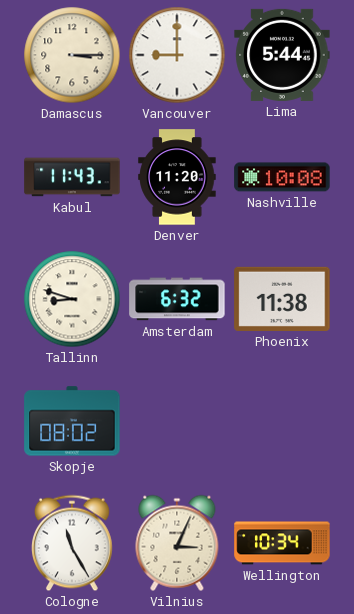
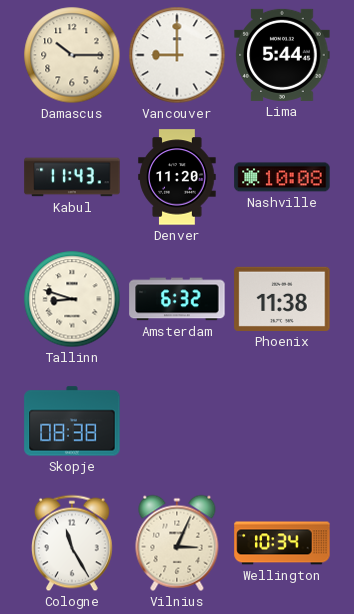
Damascus: 3:15 -> 10:15
Skopje: 08:02 -> 08:38
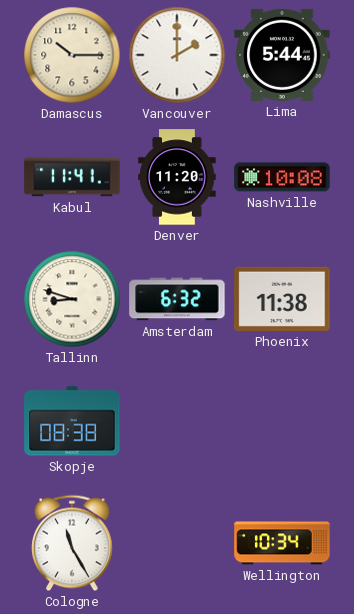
Vancouver: 9:00 -> 2:00
Kabul: 11:43 -> 11:41
Vilnius: 3:04 -> none
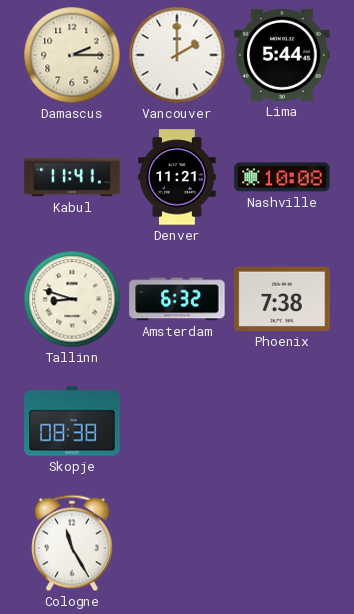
Damascus: 10:15 -> 2:15
Denver: 11:20 -> 11:21
Phoenix: 11:38 -> 7:38
Wellington: 10:34 -> none
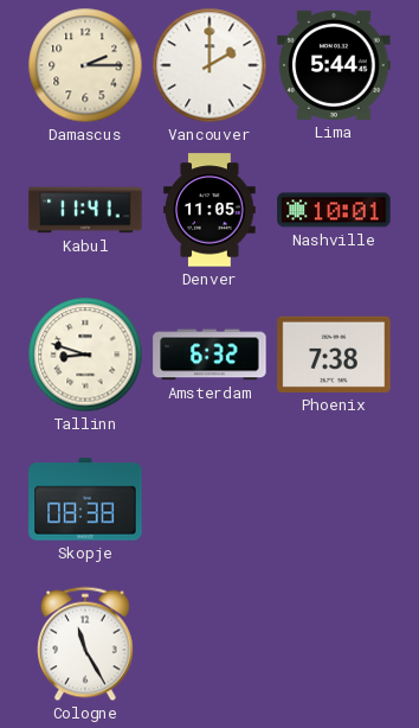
Denver: 11:21 -> 11:05
Nashville: 10:08 -> 10:01
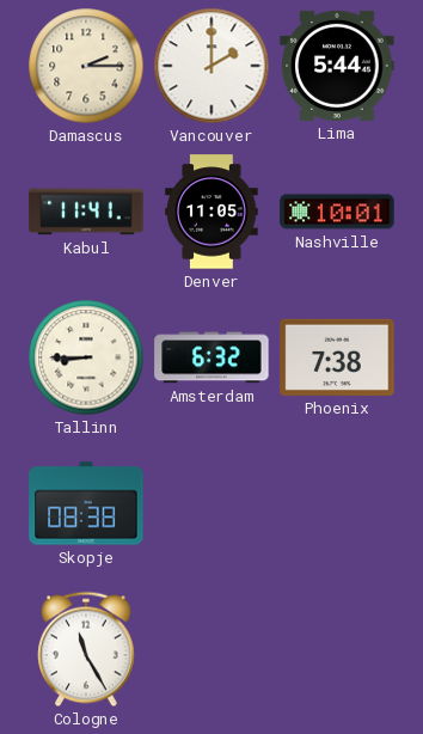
Tallinn: 8:48 -> 8:45
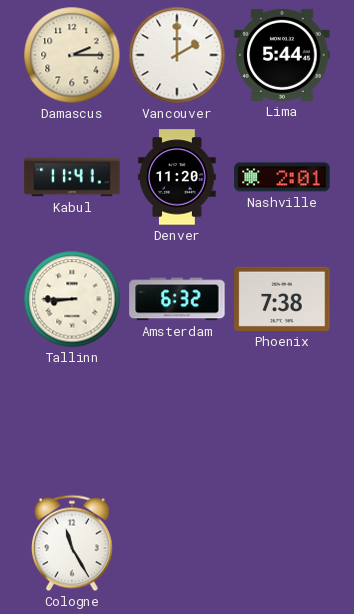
Denver: 11:05 -> 11:20
Nashville: 10:01 -> 2:01
Skopje: 08:38 -> none
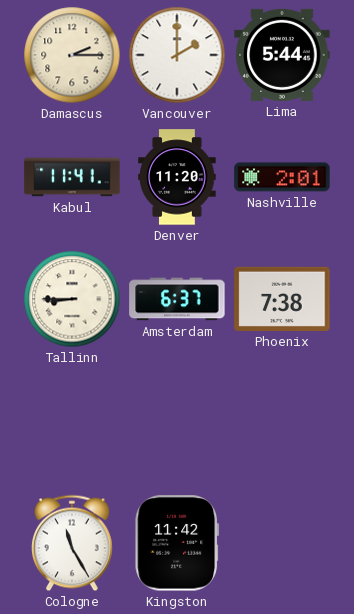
Amsterdam: 6:32 -> 6:37
Kingston: none -> 11:42
